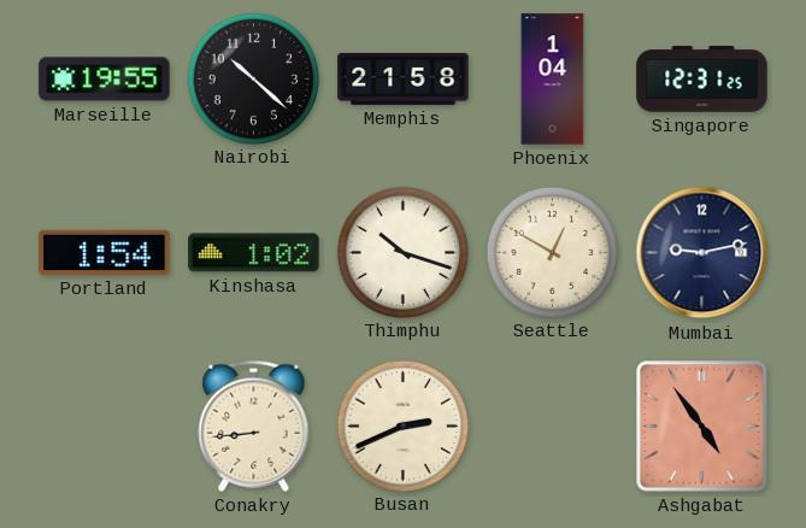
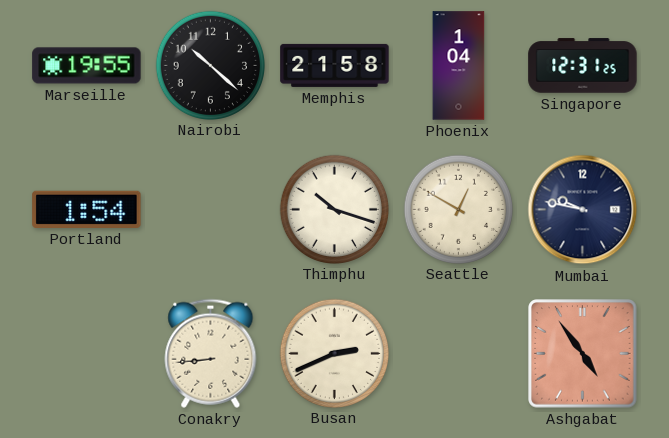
Kinshasa: 1:02 -> none
Mumbai: 9:13 -> 9:47
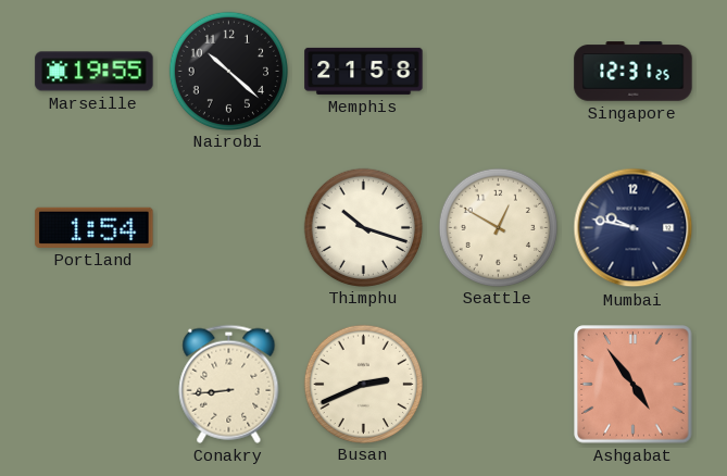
Phoenix: 1:04 -> none
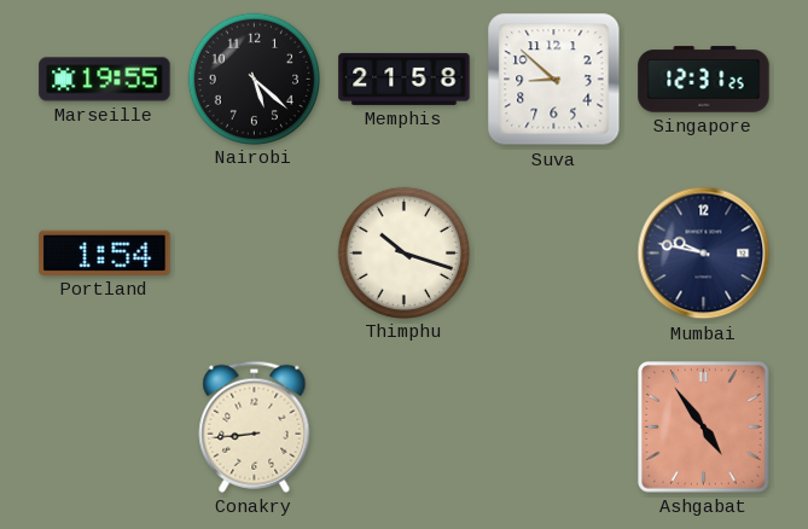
Nairobi: 10:22 -> 5:22
Suva: none -> 8:52
Seattle: 12:50 -> none
Busan: 2:41 -> none
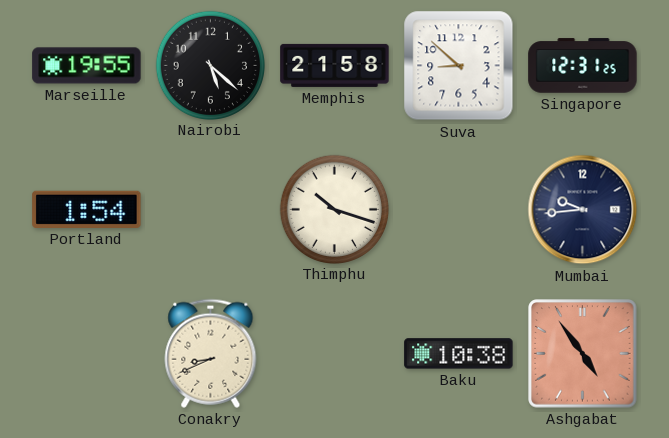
Mumbai: 9:47 -> 9:44
Conakry: 8:44 -> 8:41
Baku: none -> 10:38
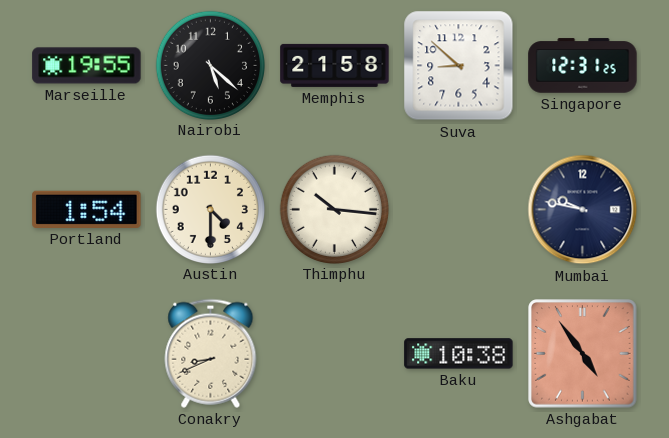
Austin: none -> 4:30
Thimphu: 10:18 -> 10:16
Mumbai: 9:44 -> 9:47
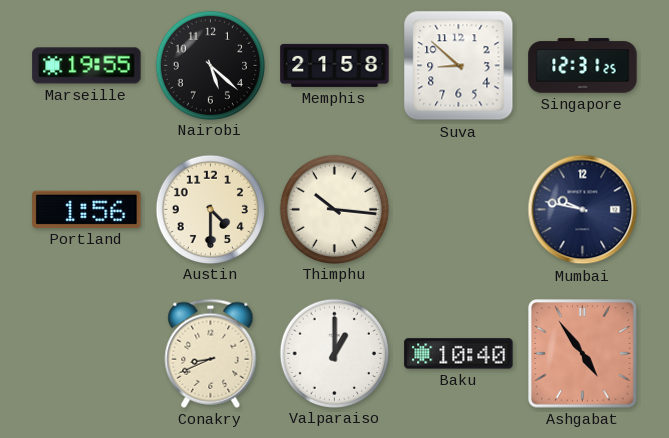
Portland: 1:54 -> 1:56
Valparaiso: none -> 1:00
Baku: 10:38 -> 10:40
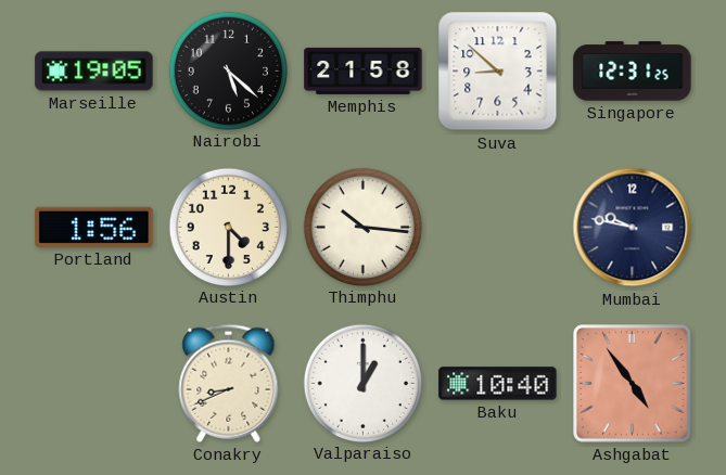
Marseille: 19:55 -> 19:05
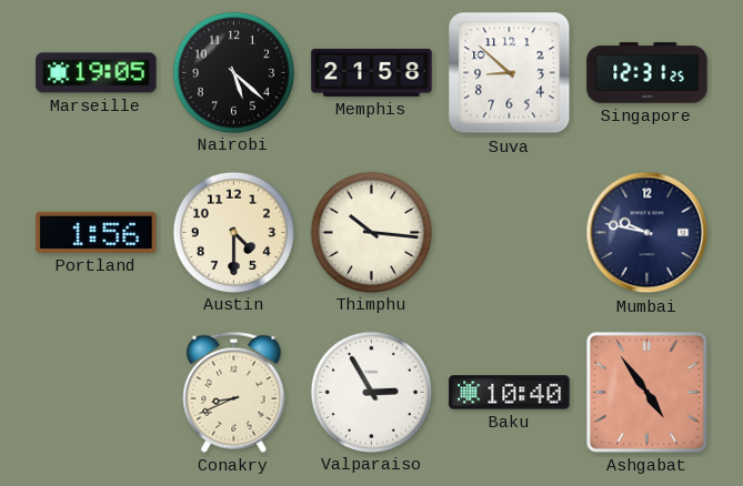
Valparaiso: 1:00 -> 2:55
